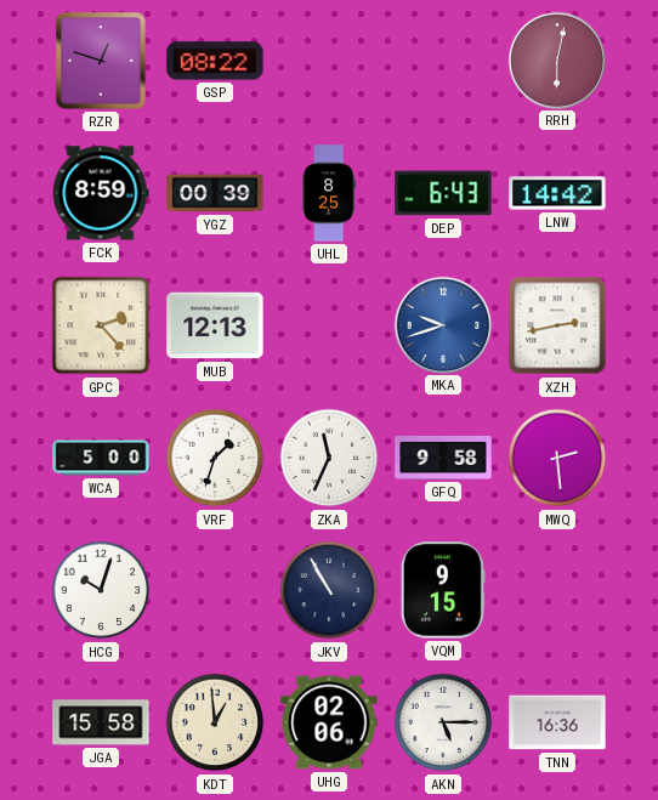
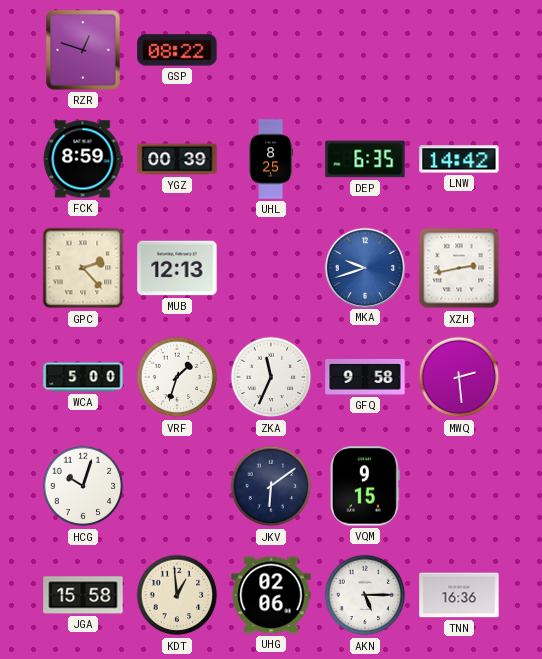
RRH: 6:02 -> none
DEP: 6:43 -> 6:35
JKV: 10:55 -> 6:09
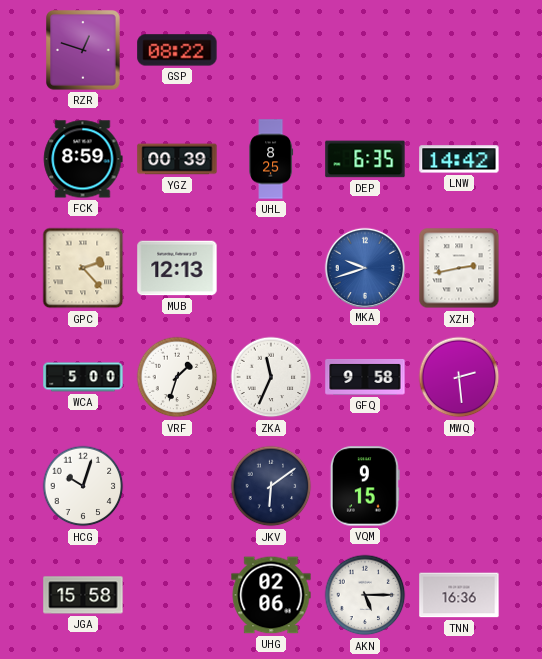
KDT: 12:59 -> none
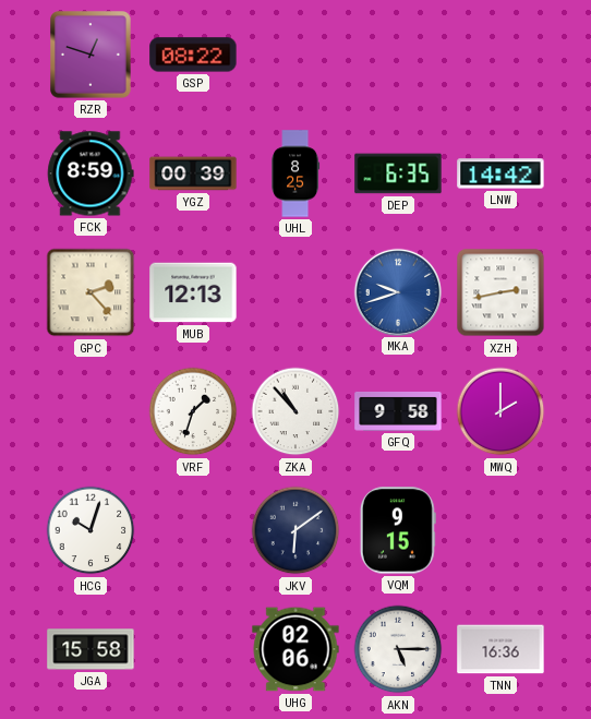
WCA: 5:00 -> none
ZKA: 11:34 -> 10:53
MWQ: 2:29 -> 2:00
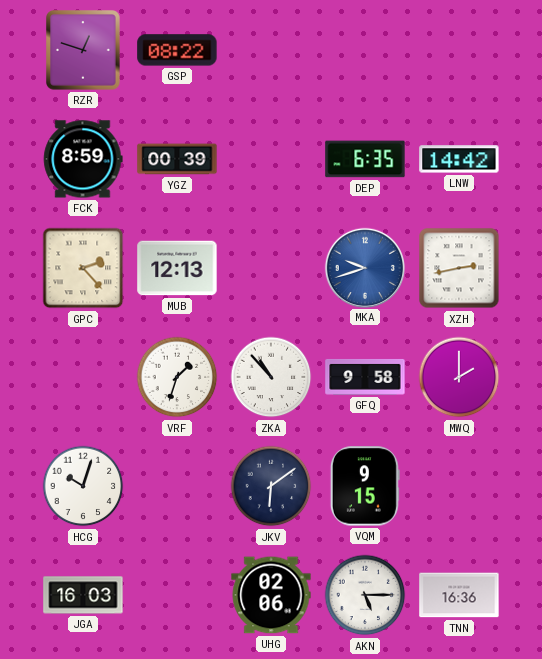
UHL: 8:25 -> none
JGA: 15:58 -> 16:03
